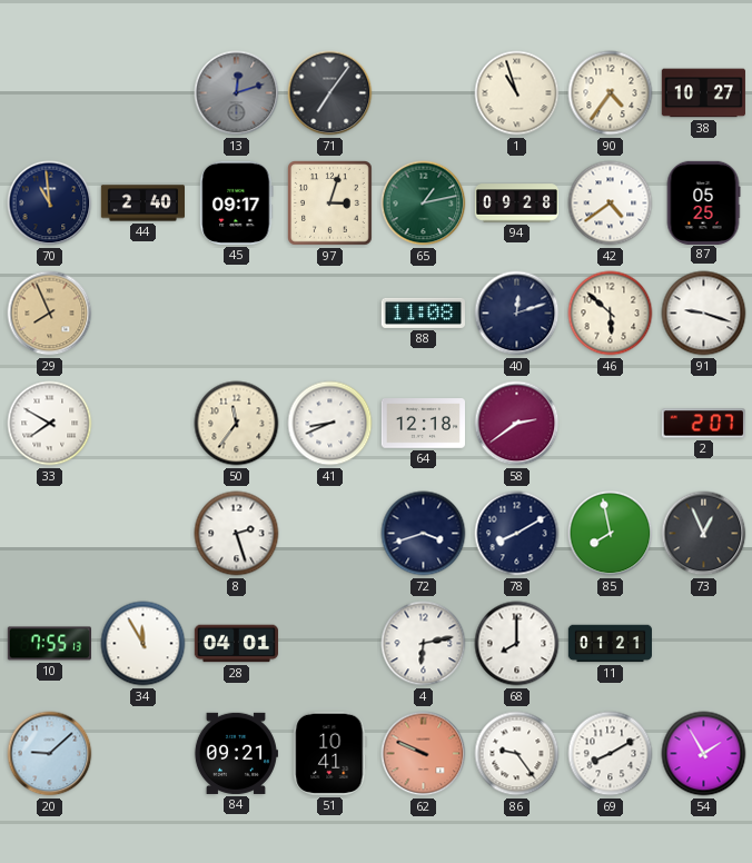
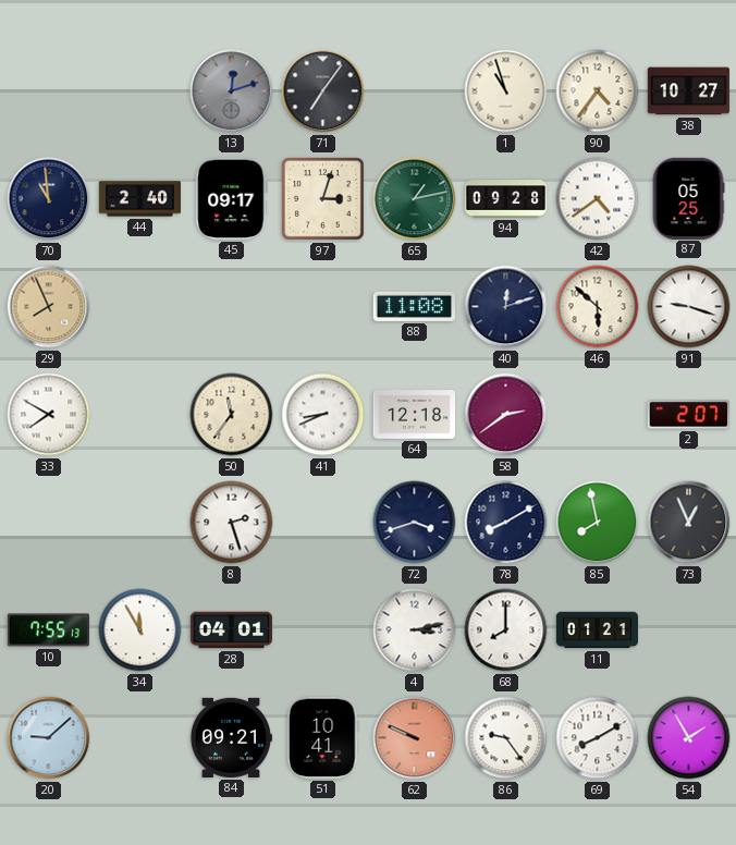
4: 6:13 -> 3:13
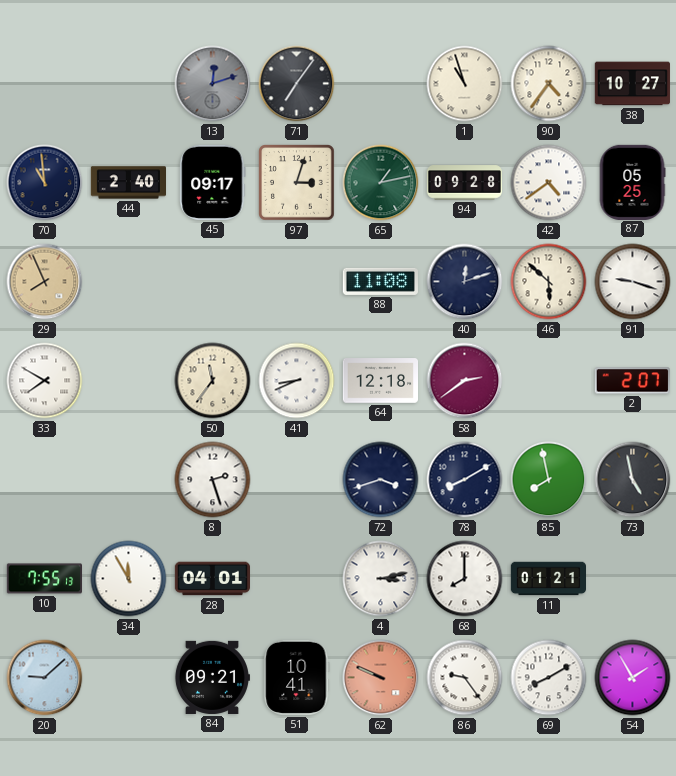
73: 12:56 -> 4:58
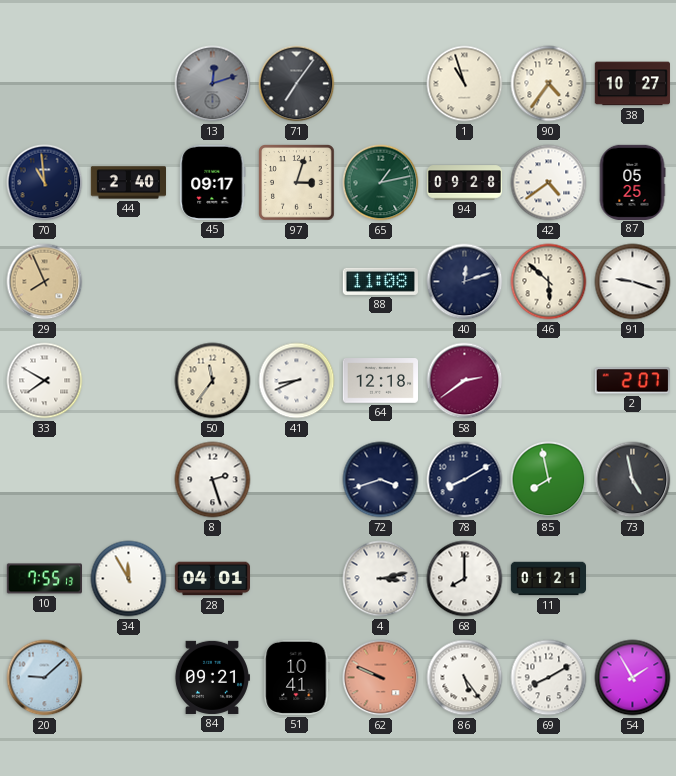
86: 9:24 -> 5:24
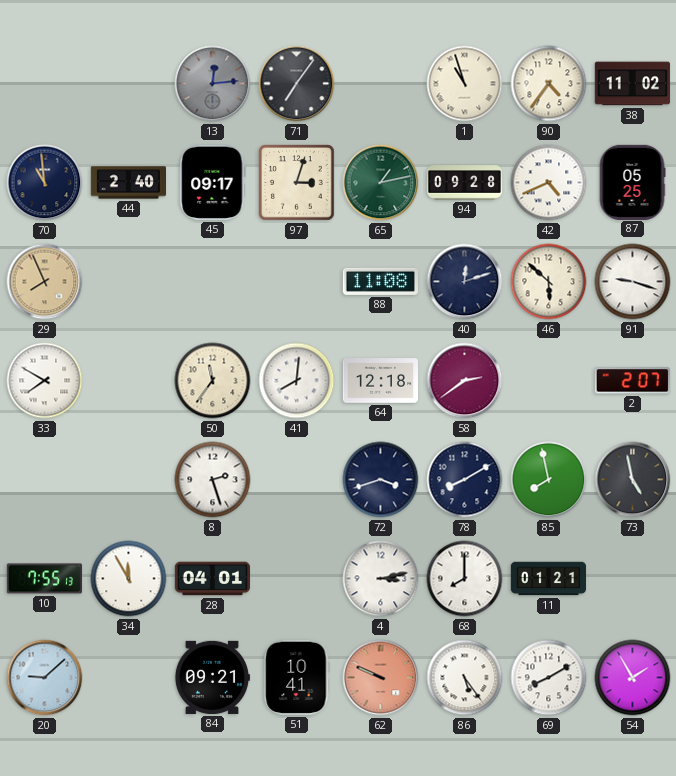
13: 12:12 -> 12:14
38: 10:27 -> 11:02
42: 4:39 -> 4:41
41: 8:41 -> 8:01
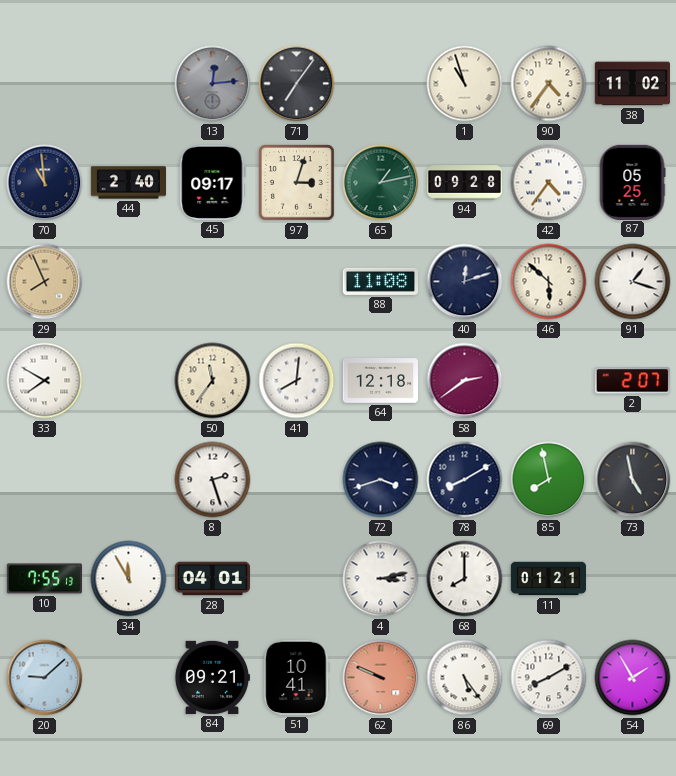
42: 4:41 -> 4:36
91: 9:18 -> 1:18
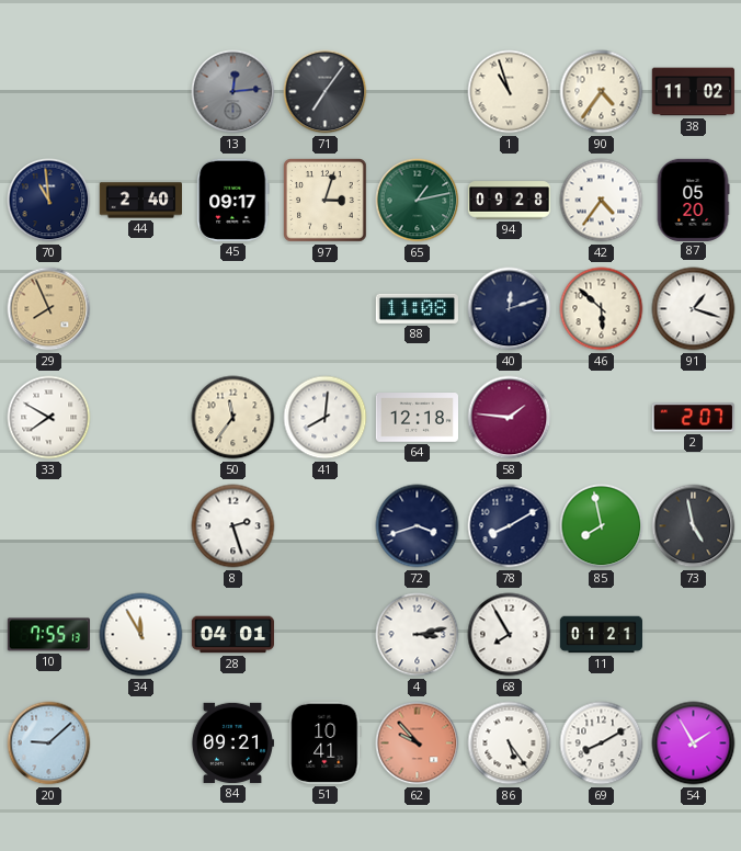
87: 05:25 -> 05:20
58: 2:39 -> 1:46
68: 8:00 -> 7:55
62: 9:49 -> 9:53
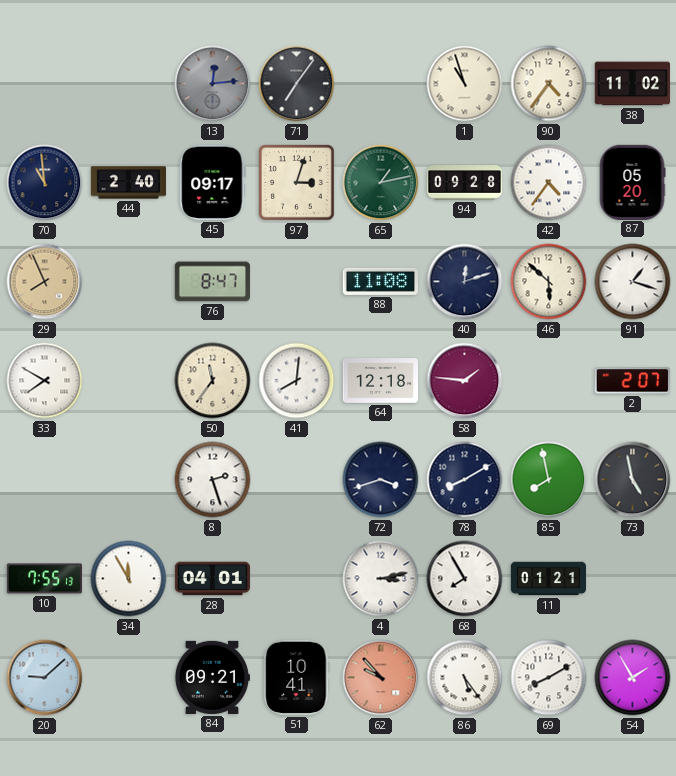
76: none -> 8:47
